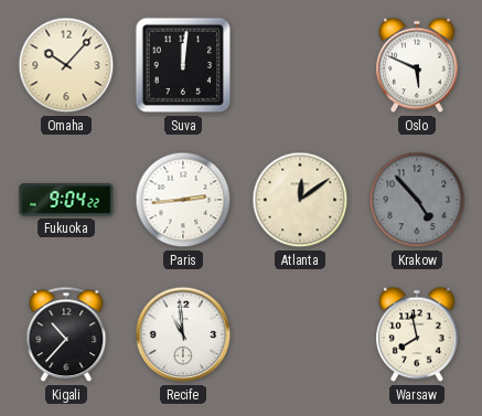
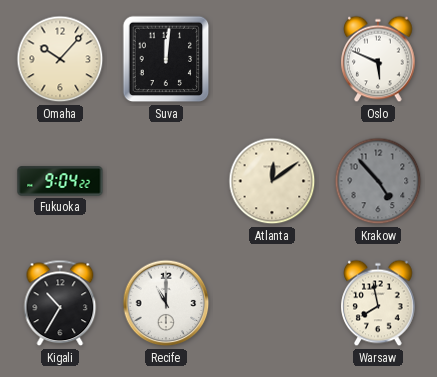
Paris: 2:44 -> none
Kigali: 10:37 -> 10:35
Recife: 10:59 -> 11:00
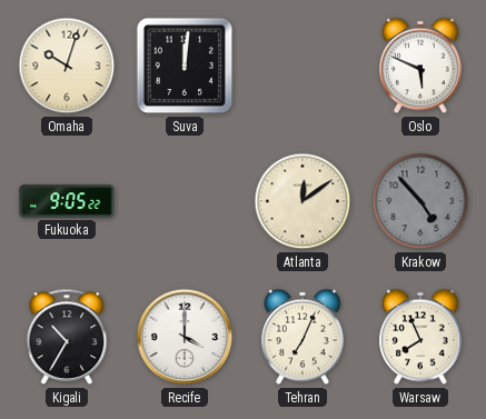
Omaha: 10:07 -> 10:03
Fukuoka: 9:04 -> 9:05
Recife: 11:00 -> 4:00
Tehran: none -> 7:04
Warsaw: 7:58 -> 7:56
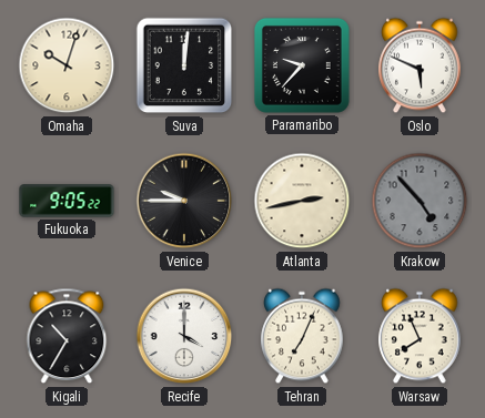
Paramaribo: none -> 9:37
Venice: none -> 9:45
Atlanta: 12:09 -> 2:43
